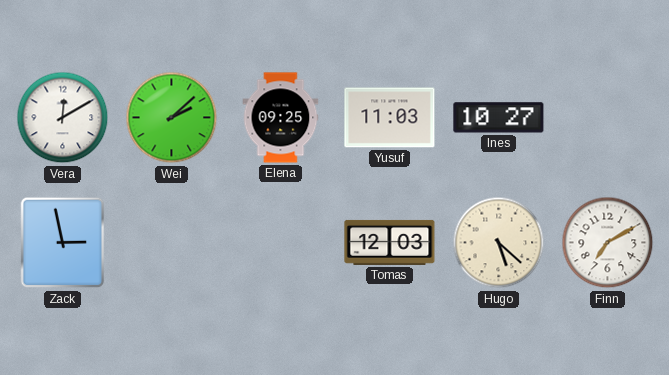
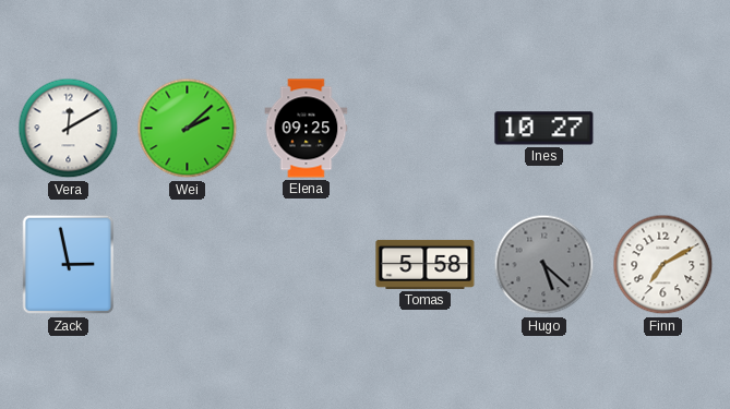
Yusuf: 11:03 -> none
Tomas: 12:03 -> 5:58
Hugo dial: cream -> grey
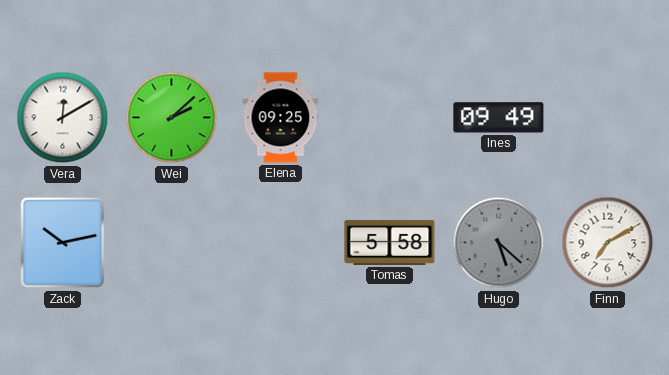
Ines: 10:27 -> 09:49
Zack: 2:58 -> 10:13
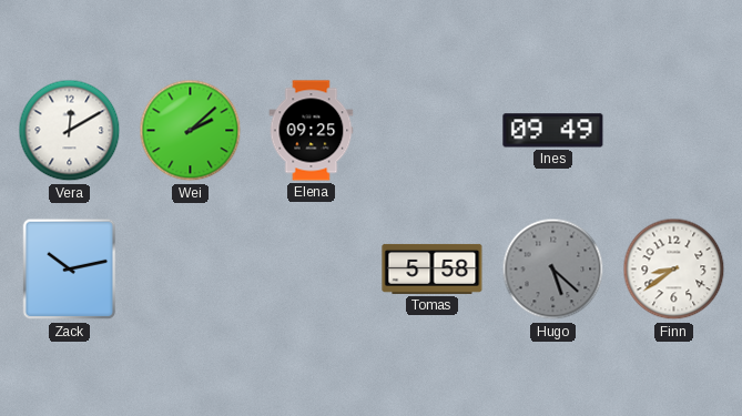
Finn: 7:10 -> 8:39
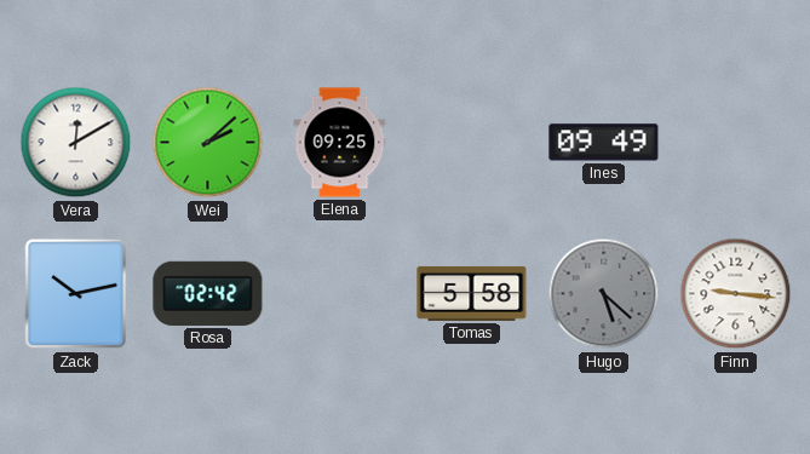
Rosa: none -> 02:42
Finn: 8:39 -> 9:16
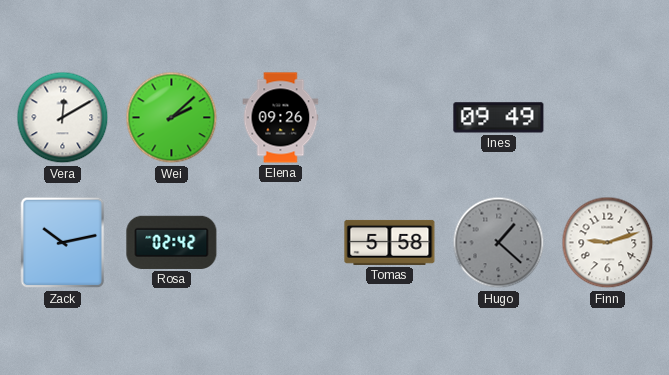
Elena: 09:25 -> 09:26
Hugo: 5:22 -> 1:22
Finn: 9:16 -> 9:12
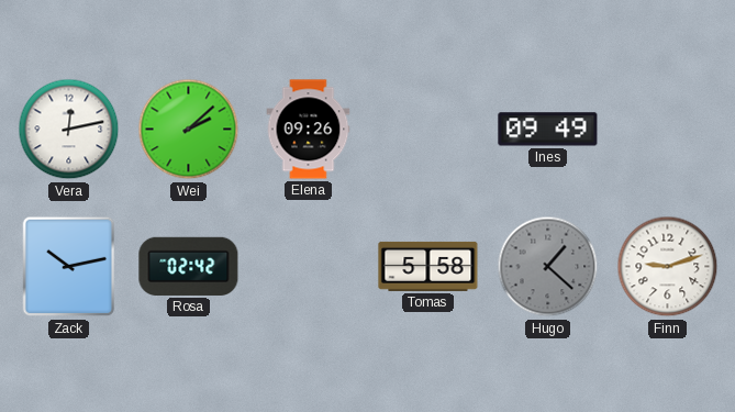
Vera: 12:10 -> 12:13
